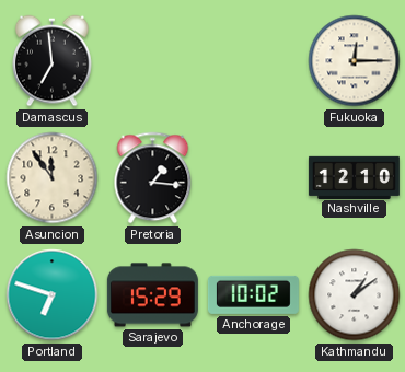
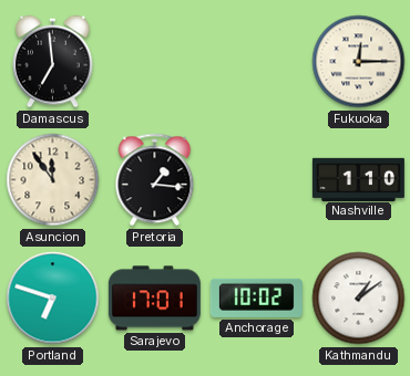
Nashville: 12:10 -> 1:10
Sarajevo: 15:29 -> 17:01
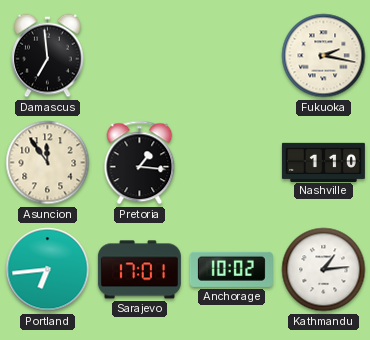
Fukuoka: 12:15 -> 2:17
Portland: 6:48 -> 6:44
Kathmandu: 1:09 -> 1:14
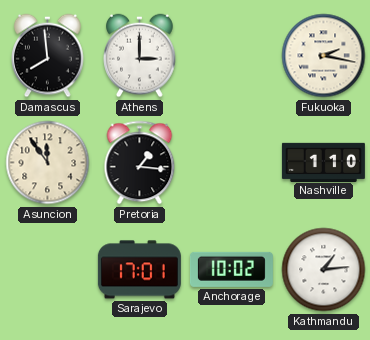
Damascus: 6:59 -> 7:59
Athens: none -> 3:00
Portland: 6:44 -> none
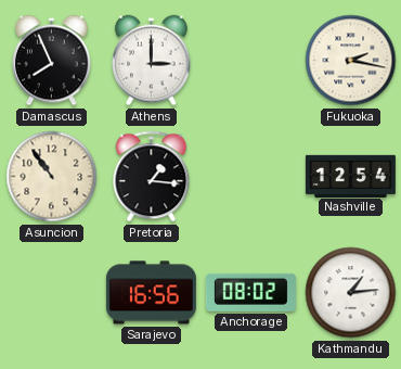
Damascus: 7:59 -> 7:56
Asuncion: 11:54 -> 10:54
Nashville: 1:10 -> 12:54
Sarajevo: 17:01 -> 16:56
Anchorage: 10:02 -> 08:02
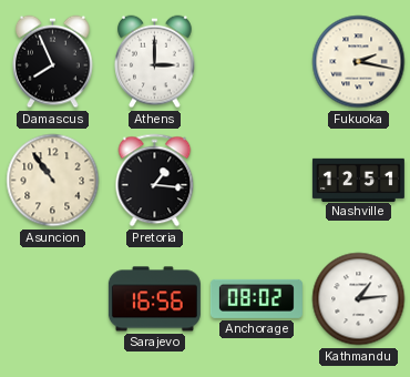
Nashville: 12:54 -> 12:51
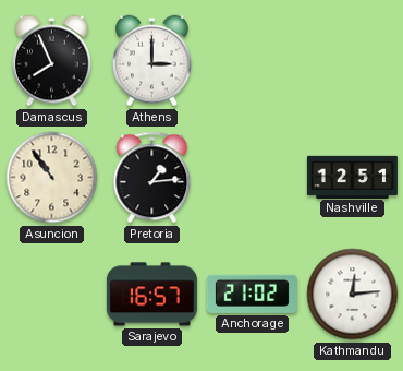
Fukuoka: 2:17 -> none
Pretoria: 1:16 -> 1:14
Sarajevo: 16:56 -> 16:57
Anchorage: 08:02 -> 21:02
Kathmandu: 1:14 -> 12:14
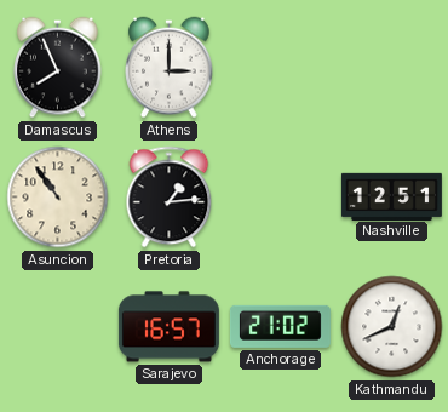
Kathmandu: 12:14 -> 12:41
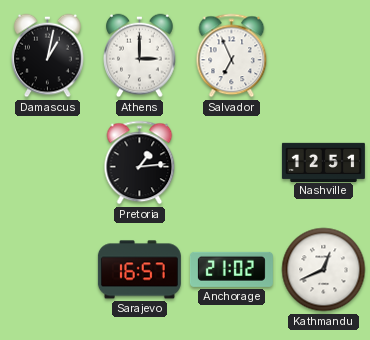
Damascus: 7:56 -> 1:02
Salvador: none -> 6:56
Asuncion: 10:54 -> none
